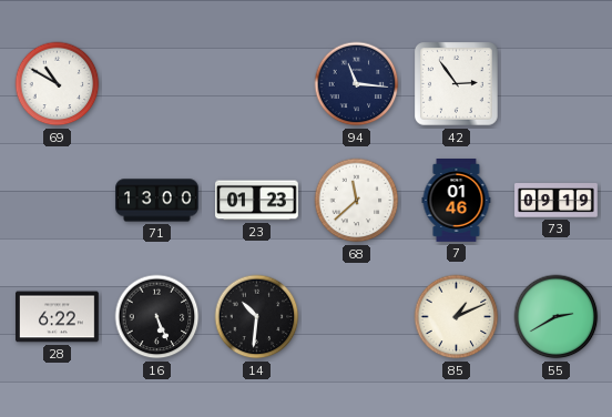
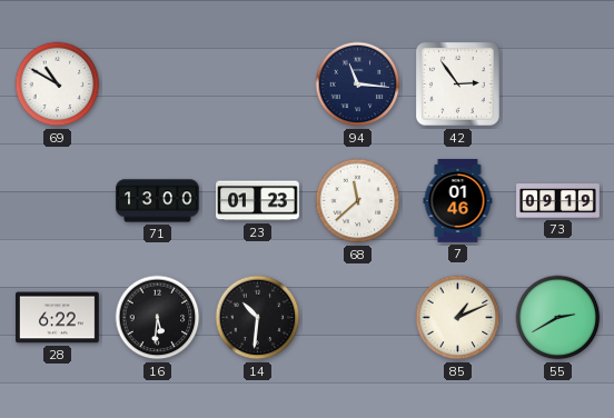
16: 5:26 -> 5:31
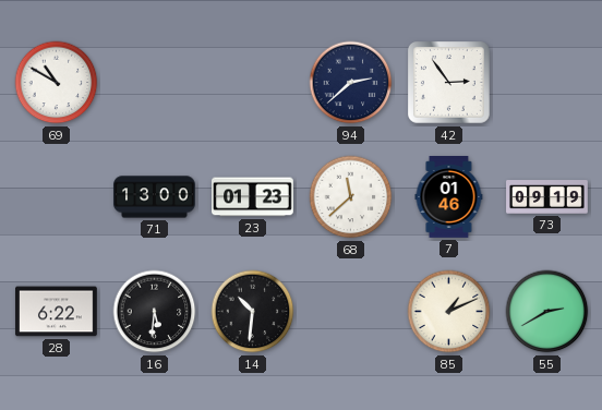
94: 11:16 -> 2:38
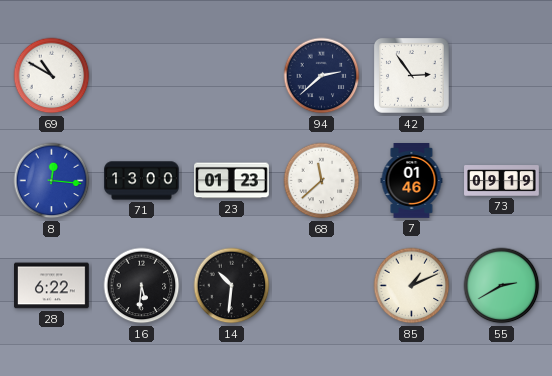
8: none -> 12:16
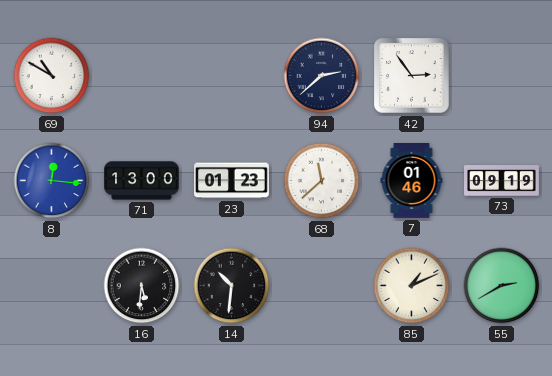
28: 6:22 -> none
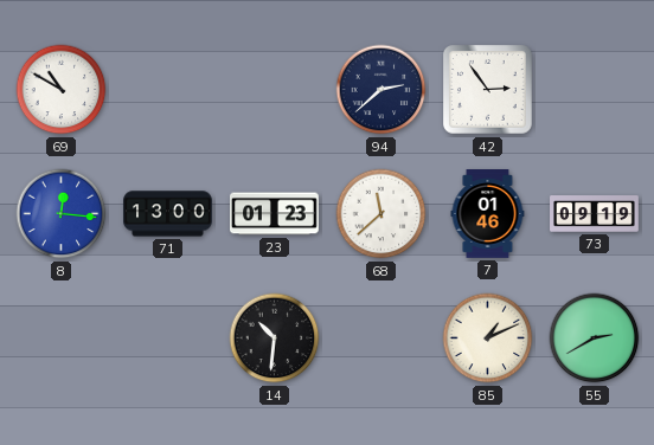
16: 5:31 -> none
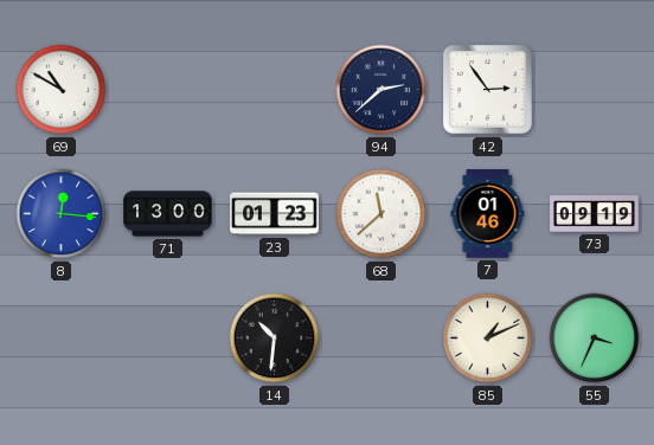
55: 2:40 -> 3:34
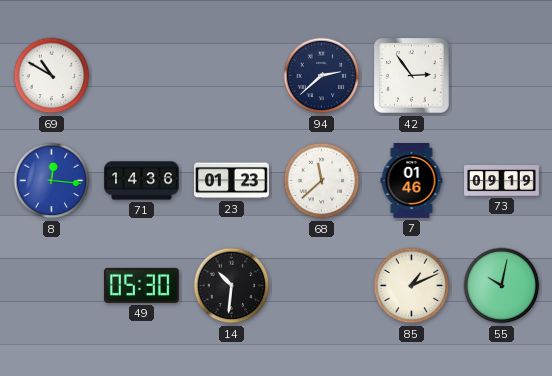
71: 13:00 -> 14:36
49: none -> 05:30
55: 3:34 -> 10:02
